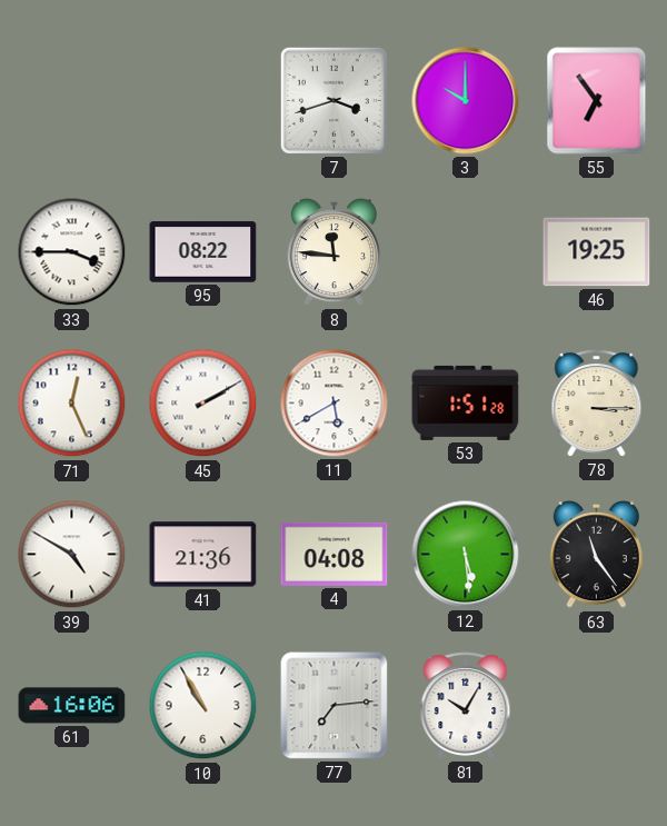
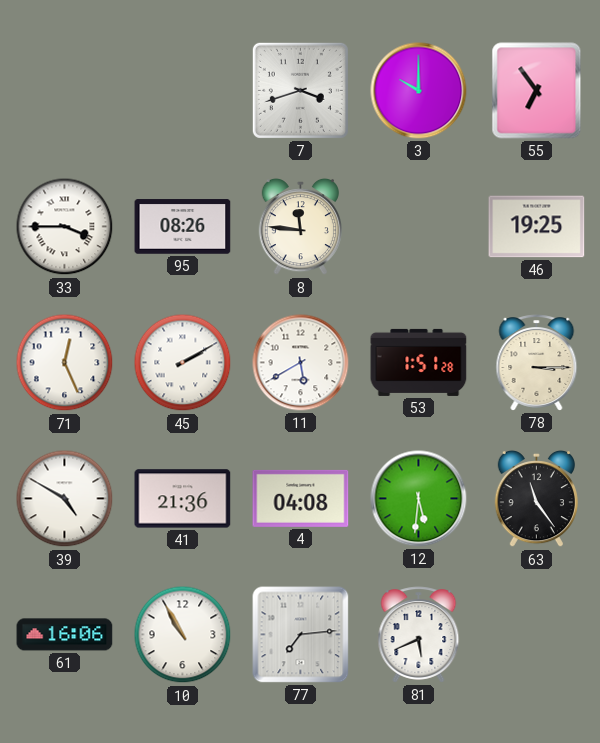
95: 08:22 -> 08:26
12: 5:29 -> 5:31
81: 10:05 -> 5:41
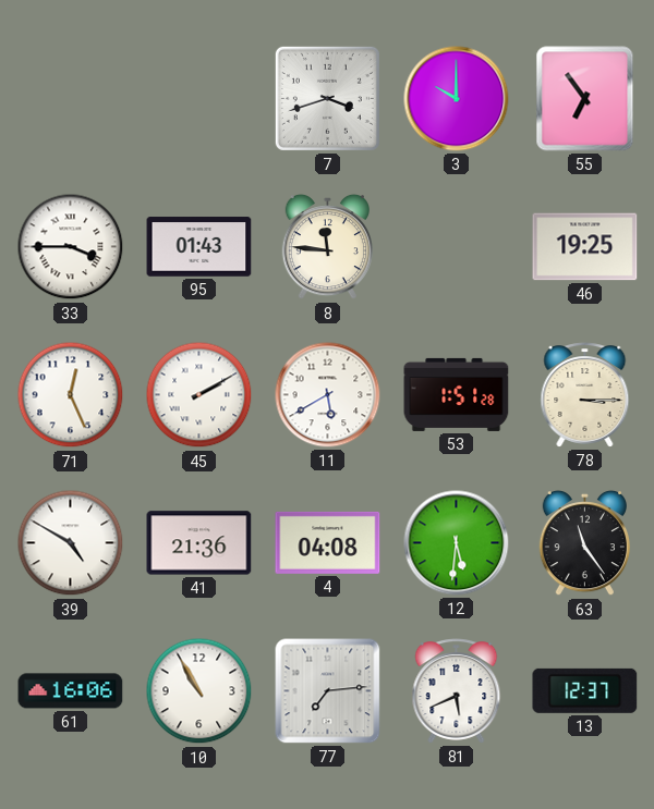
95: 08:26 -> 01:43
13: none -> 12:37
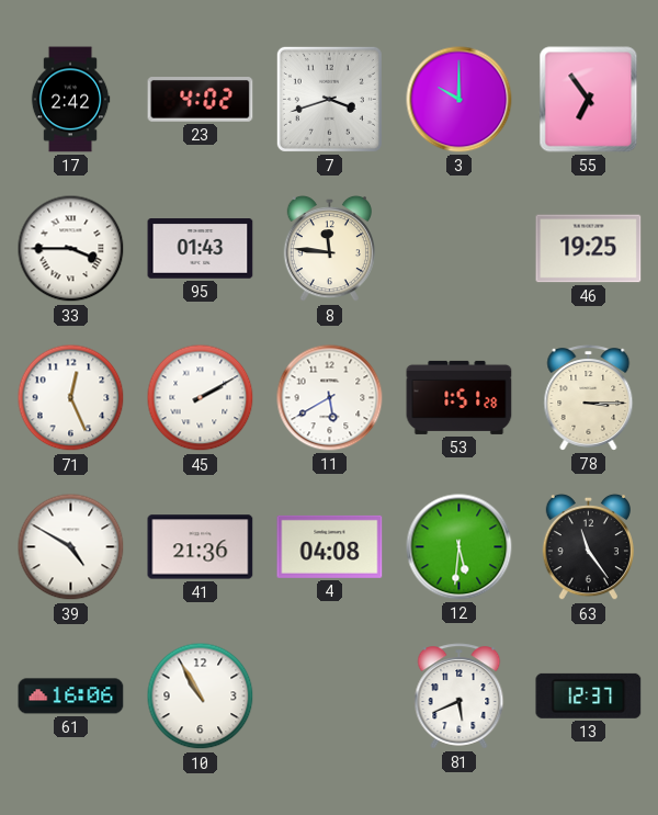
17: none -> 2:42
23: none -> 4:02
77: 7:14 -> none
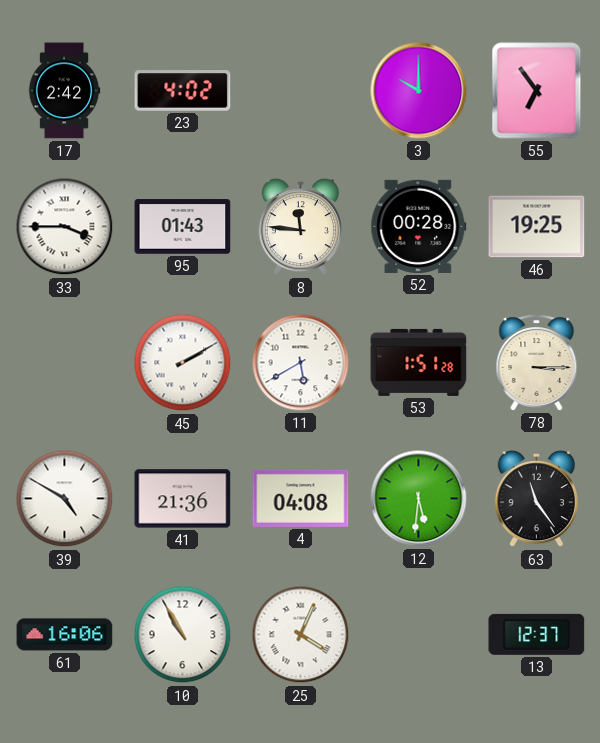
7: 3:42 -> none
52: none -> 00:28
71: 12:26 -> none
25: none -> 4:04
81: 5:41 -> none
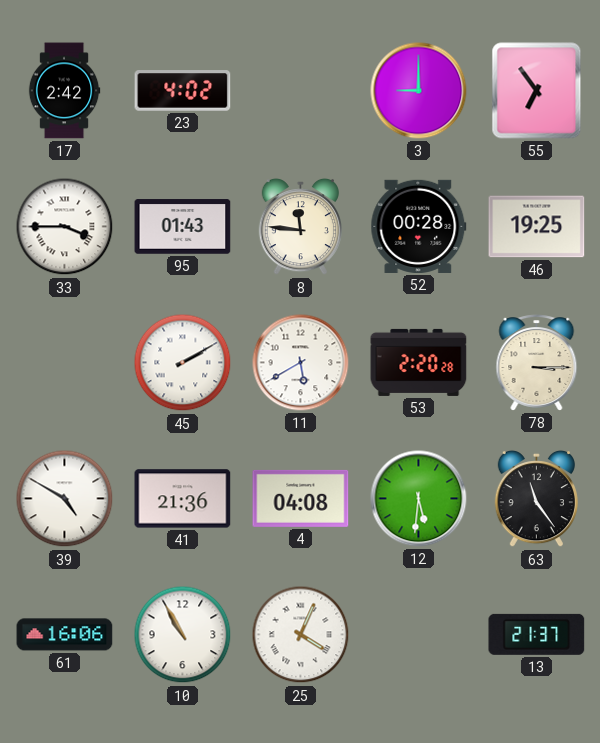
3: 10:00 -> 9:00
53: 1:51 -> 2:20
13: 12:37 -> 21:37
